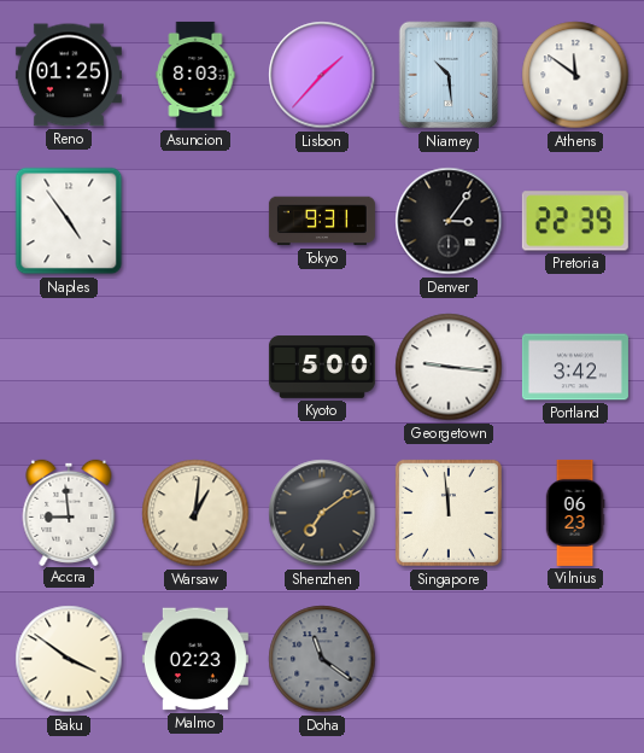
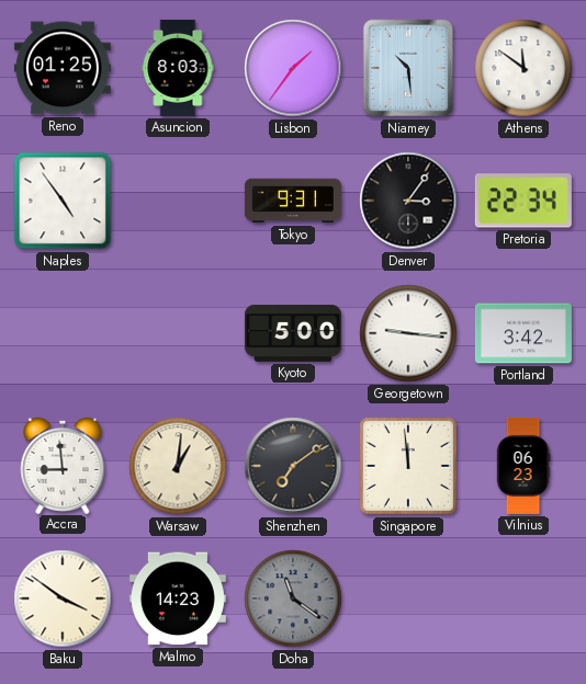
Lisbon: 1:37 -> 1:36
Pretoria: 22:39 -> 22:34
Malmo: 02:23 -> 14:23
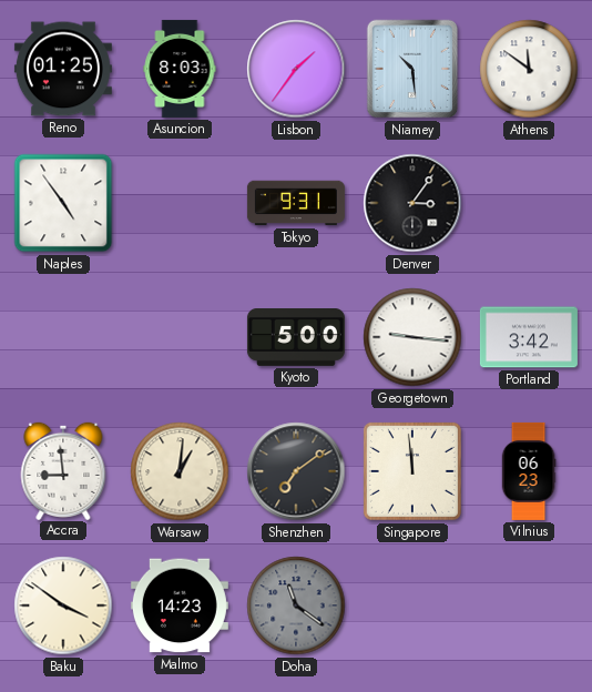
Pretoria: 22:34 -> none
